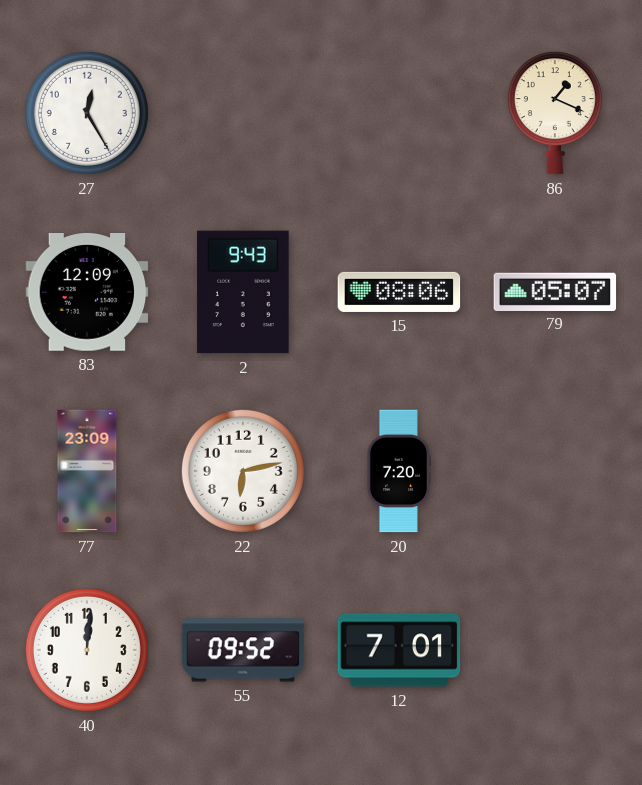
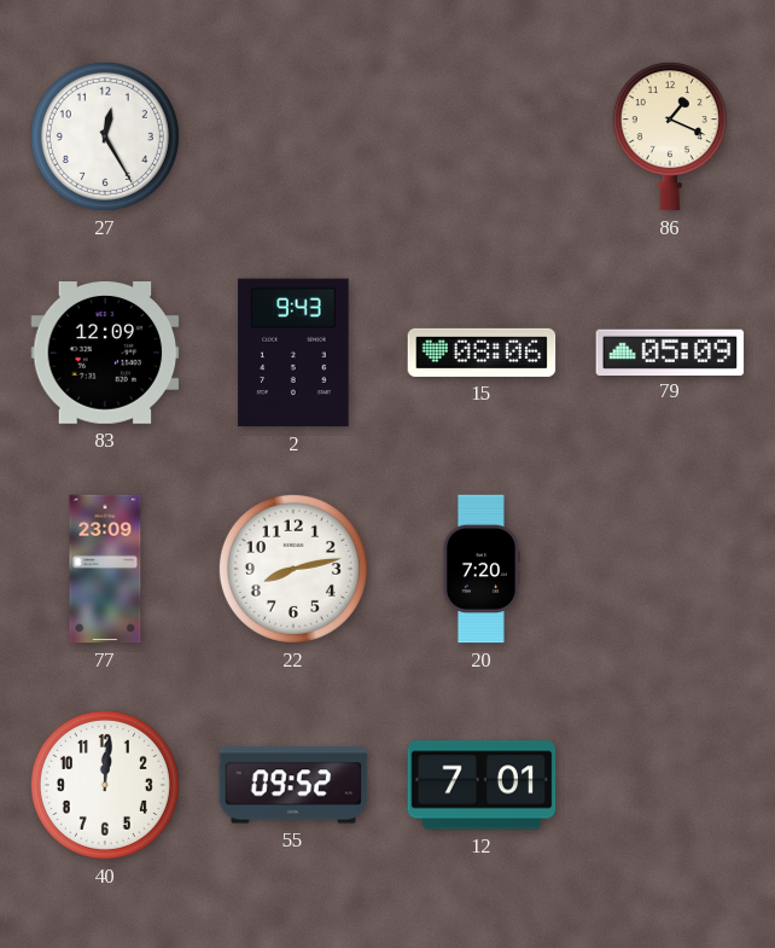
79: 05:07 -> 05:09
22: 6:13 -> 8:13
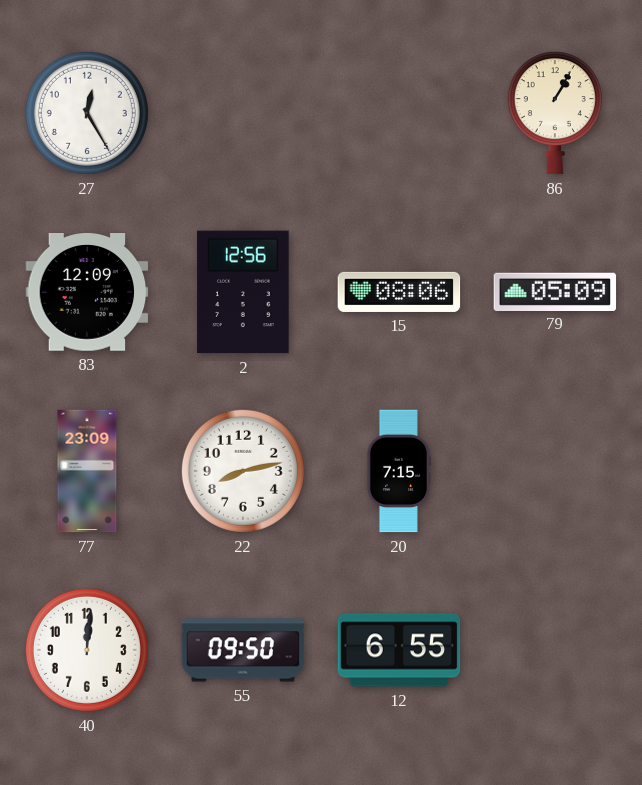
86: 1:19 -> 1:05
2: 9:43 -> 12:56
20: 7:20 -> 7:15
55: 09:52 -> 09:50
12: 7:01 -> 6:55
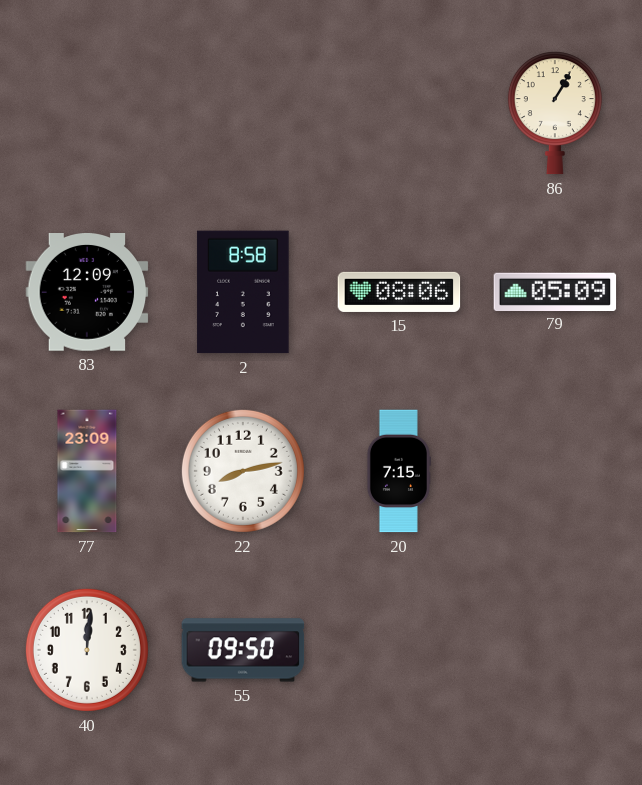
27: 12:25 -> none
2: 12:56 -> 8:58
12: 6:55 -> none
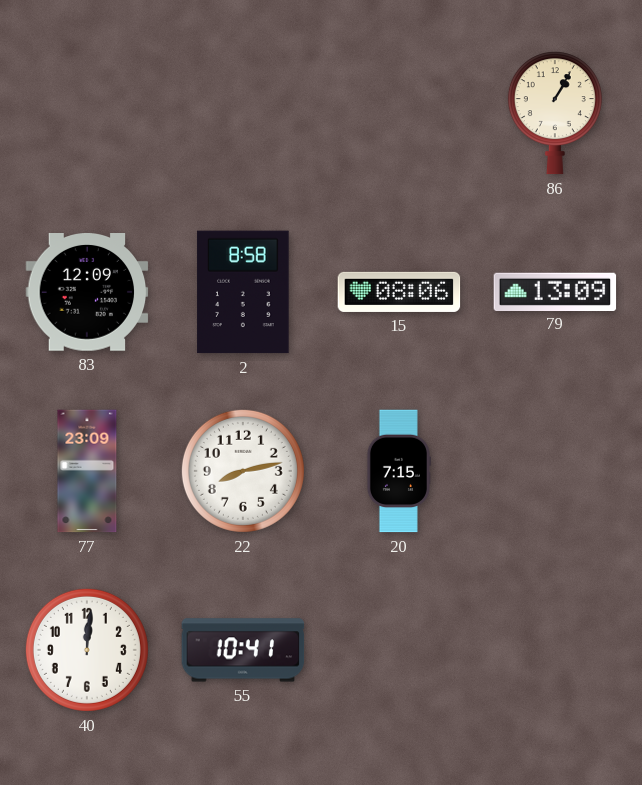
79: 05:09 -> 13:09
55: 09:50 -> 10:41
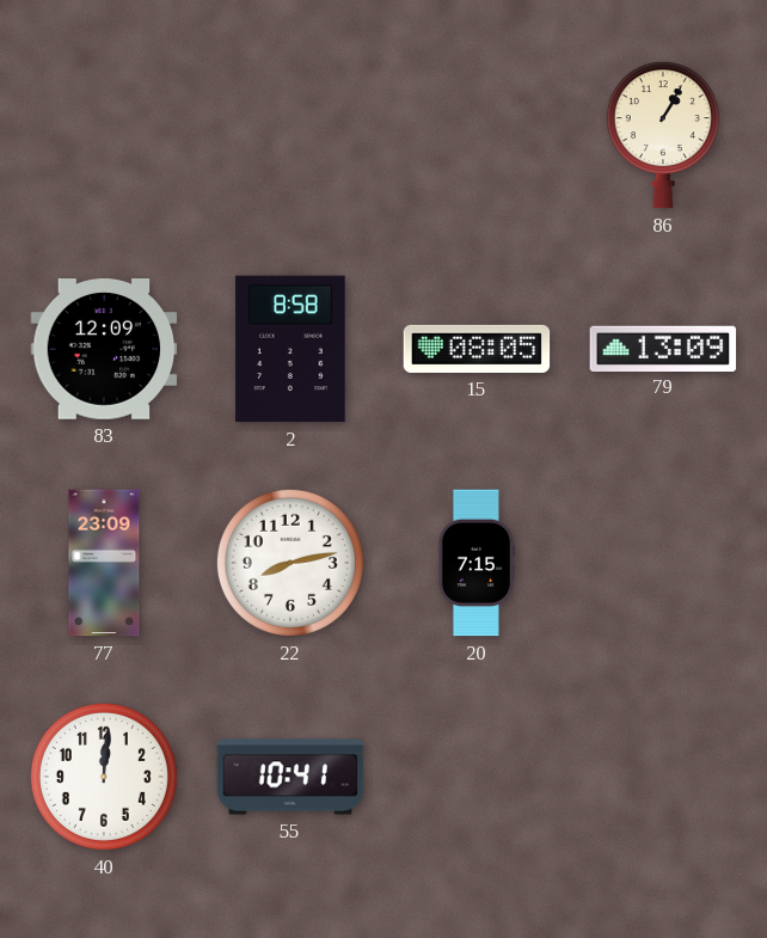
15: 08:06 -> 08:05
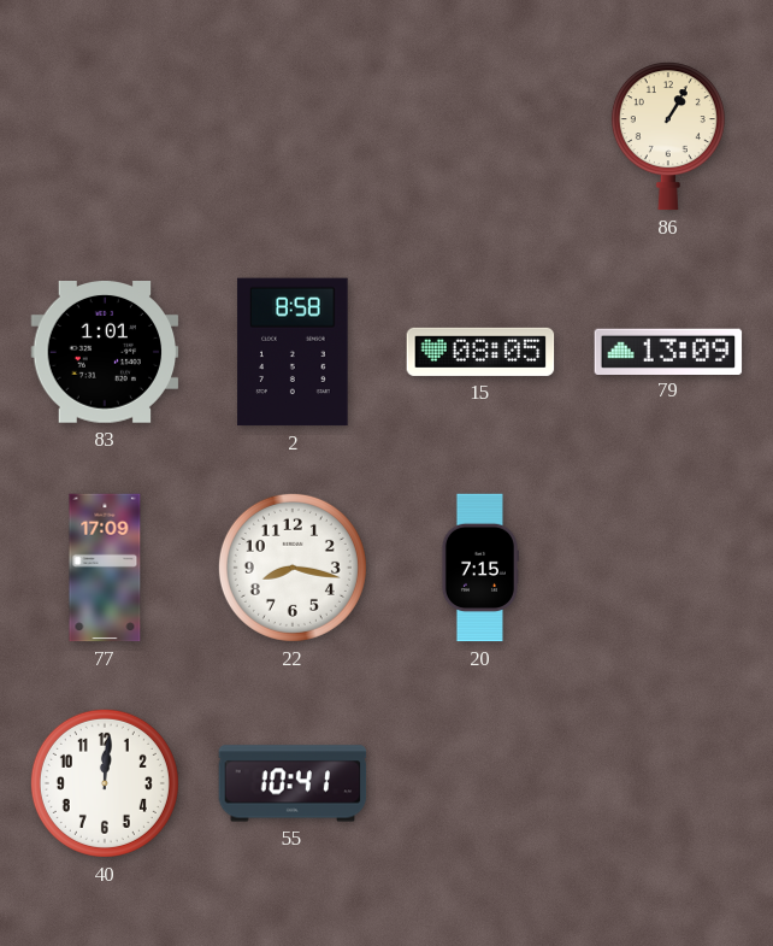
83: 12:09 -> 1:01
77: 23:09 -> 17:09
22: 8:13 -> 8:17
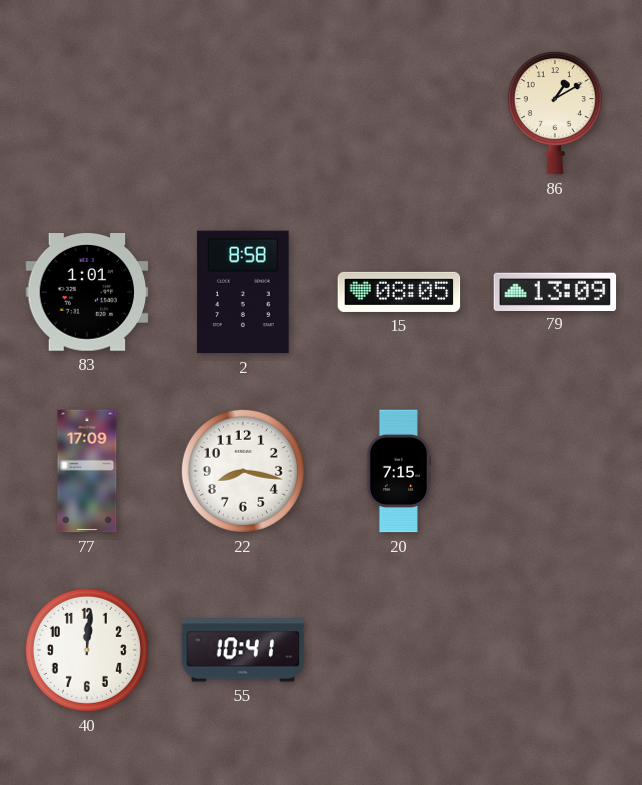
86: 1:05 -> 1:10
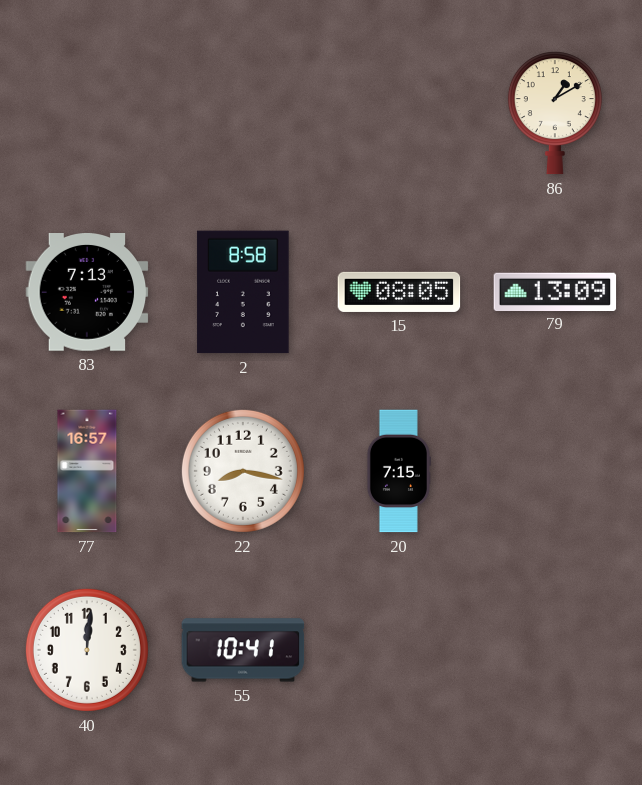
83: 1:01 -> 7:13
77: 17:09 -> 16:57
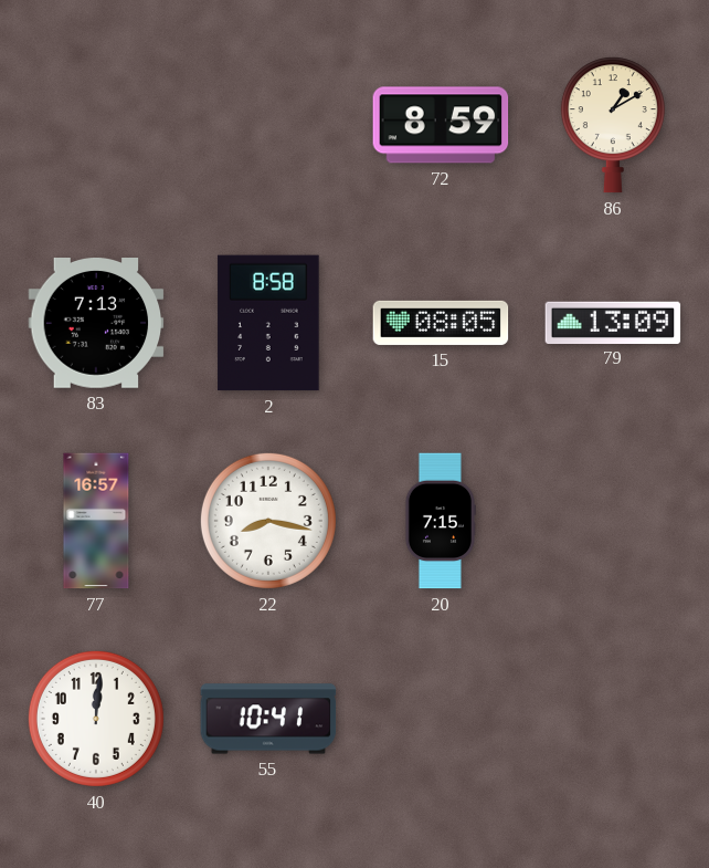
72: none -> 8:59
